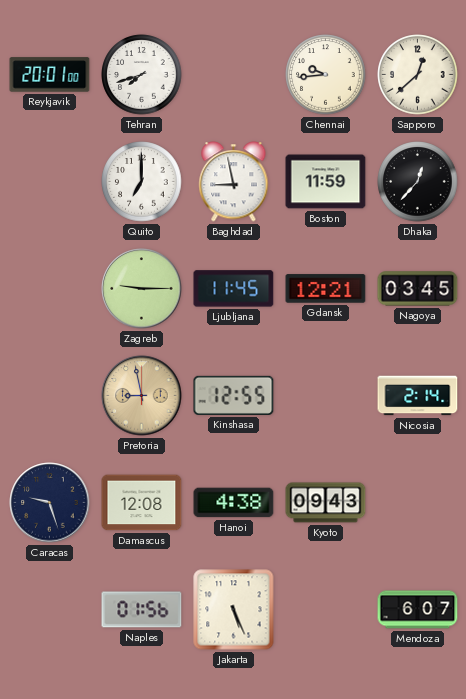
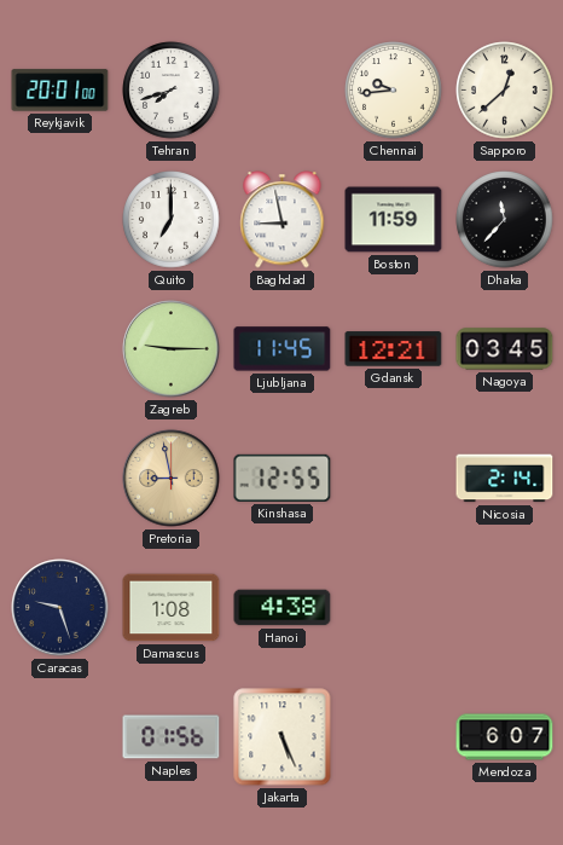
Dhaka: 12:37 -> 11:37
Damascus: 12:08 -> 1:08
Kyoto: 09:43 -> none
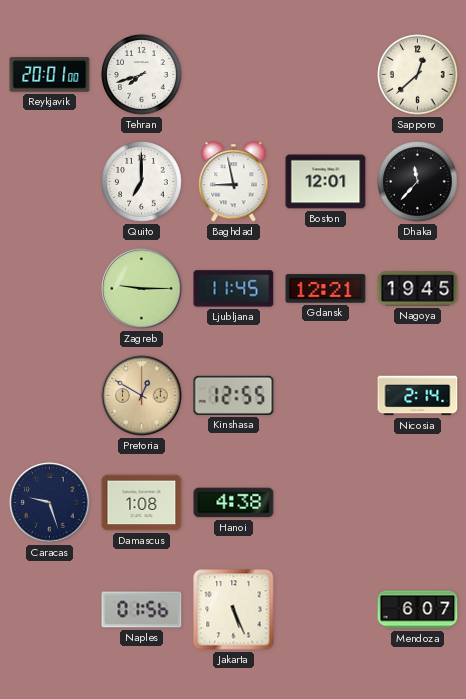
Chennai: 9:44 -> none
Boston: 11:59 -> 12:01
Nagoya: 03:45 -> 19:45
Pretoria: 8:58 -> 12:50
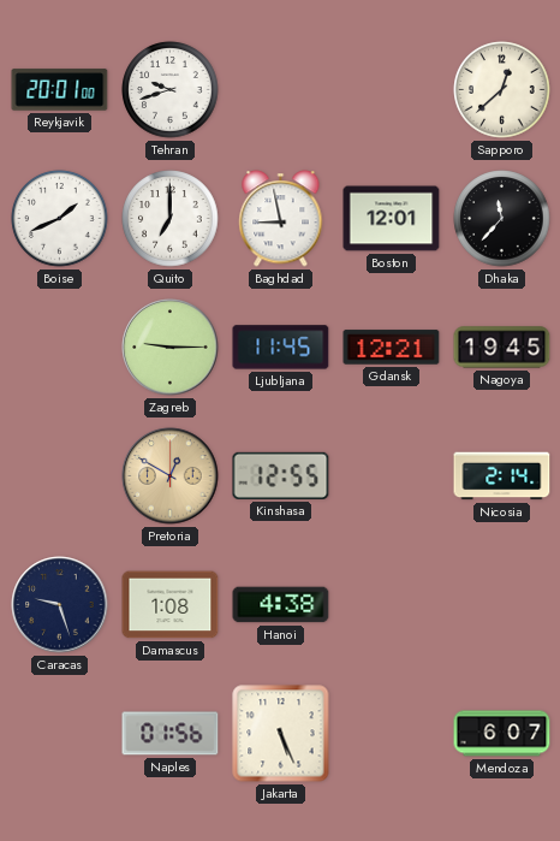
Tehran: 7:42 -> 9:42
Boise: none -> 1:41
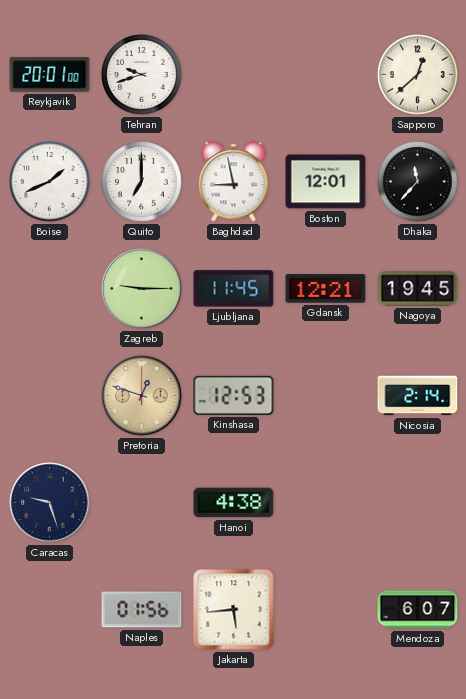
Pretoria: 12:50 -> 12:48
Kinshasa: 12:55 -> 12:53
Damascus: 1:08 -> none
Jakarta: 5:26 -> 5:44
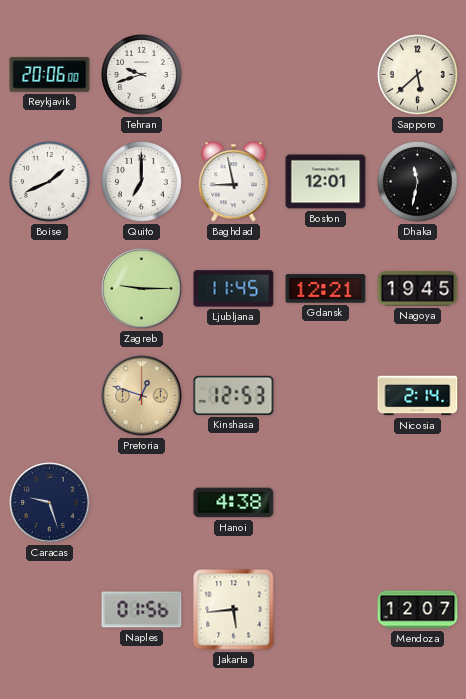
Reykjavik: 20:01 -> 20:06
Sapporo: 12:38 -> 5:38
Dhaka: 11:37 -> 11:32
Mendoza: 6:07 -> 12:07
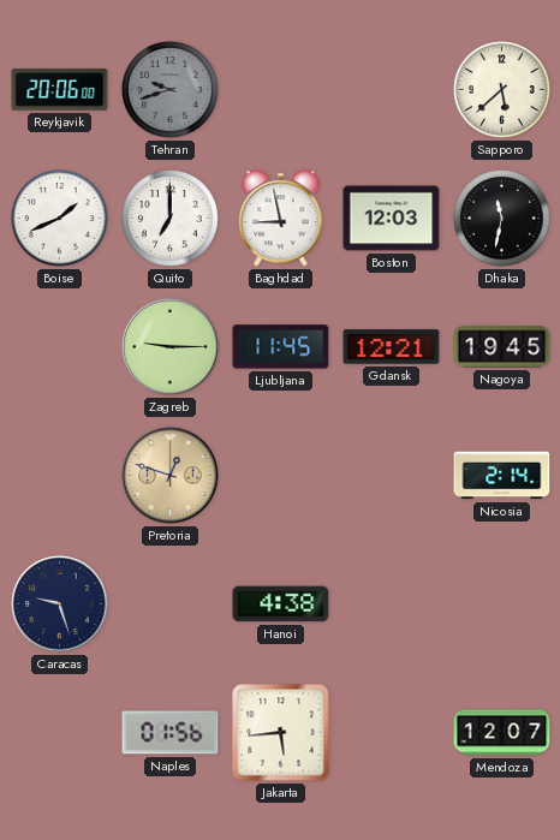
Tehran dial: white -> grey
Boston: 12:01 -> 12:03
Kinshasa: 12:53 -> none
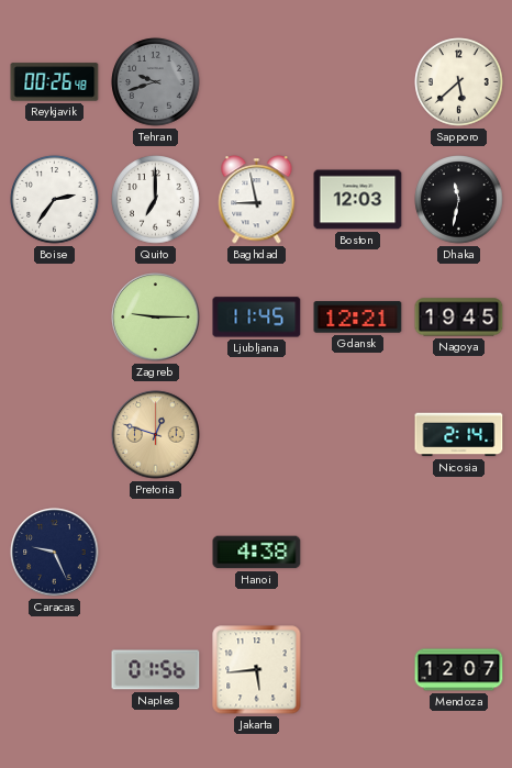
Reykjavik: 20:06 -> 00:26
Boise: 1:41 -> 2:36
Caracas: 9:27 -> 9:26
